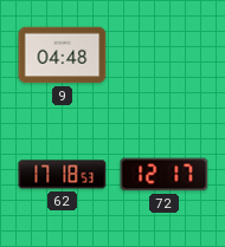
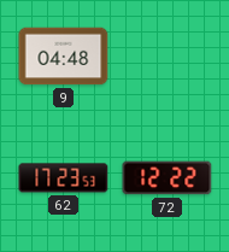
62: 17:18 -> 17:23
72: 12:17 -> 12:22
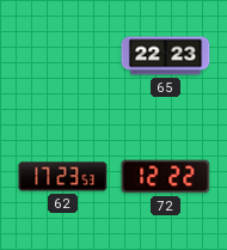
9: 04:48 -> none
65: none -> 22:23
